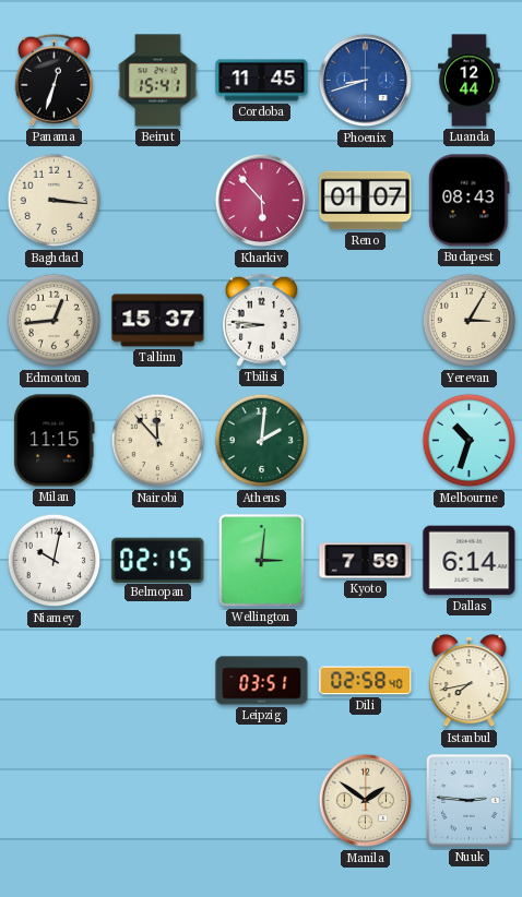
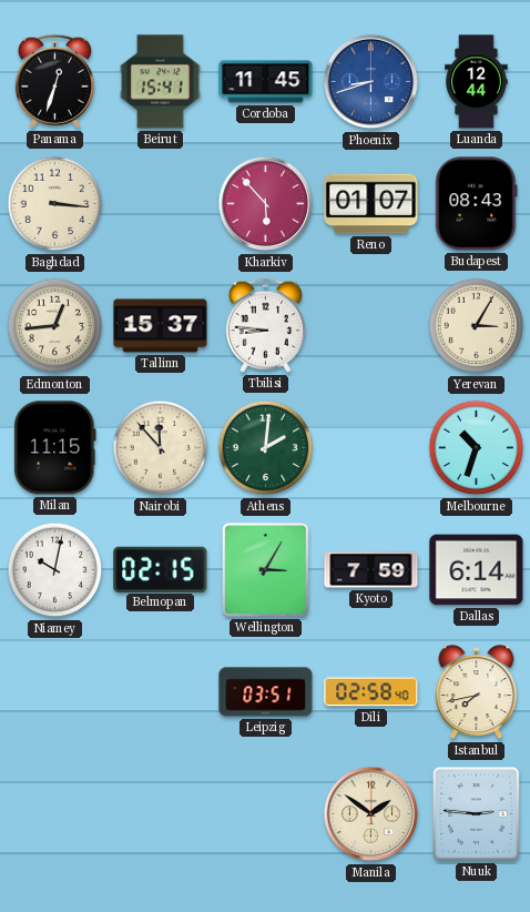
Wellington: 3:01 -> 3:05
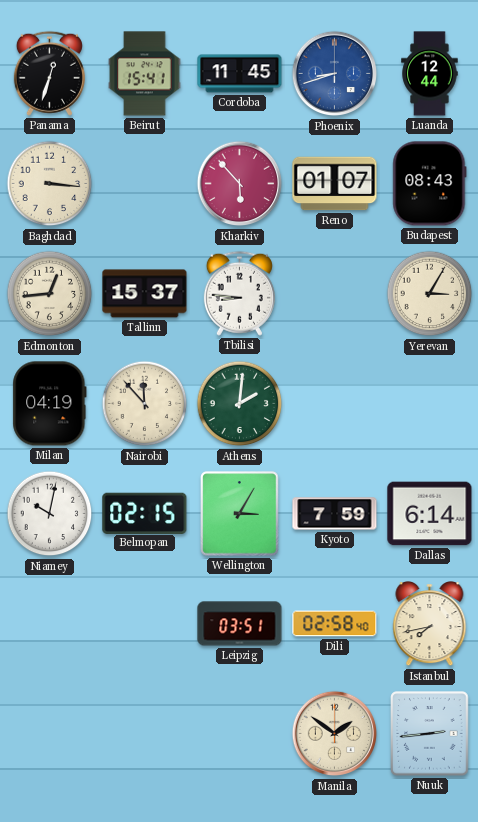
Milan: 11:15 -> 04:19
Melbourne: 10:33 -> none
Nuuk: 2:46 -> 2:44
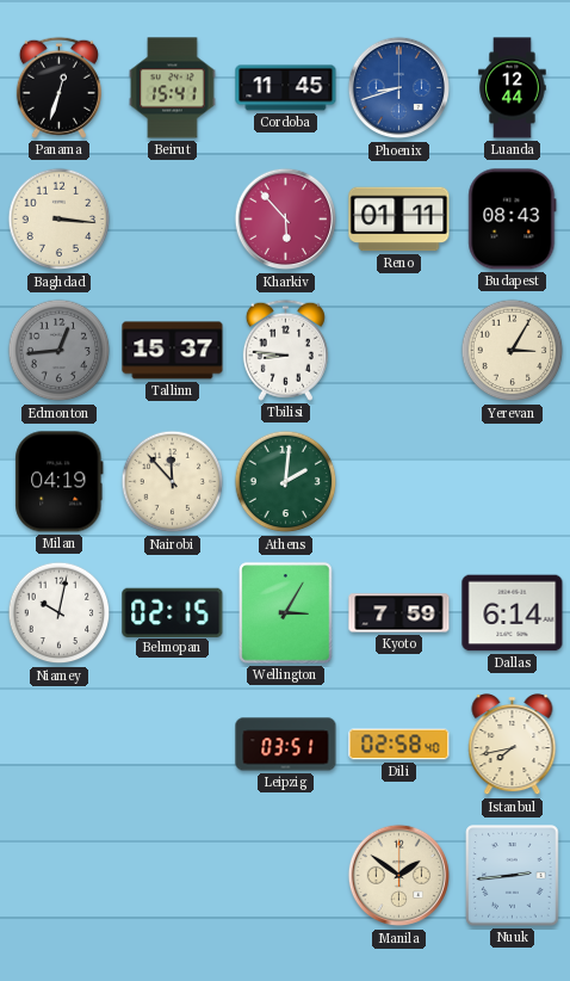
Reno: 01:07 -> 01:11
Edmonton dial: cream -> grey
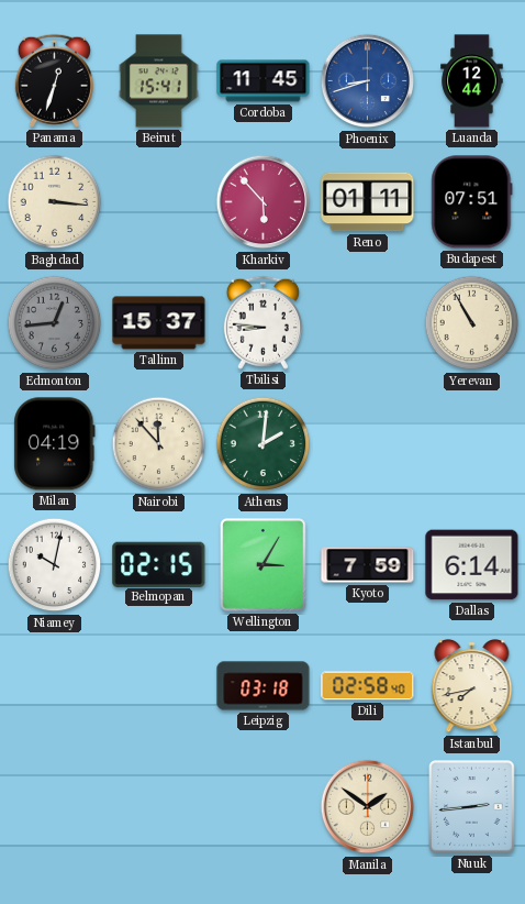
Budapest: 08:43 -> 07:51
Yerevan: 3:05 -> 10:55
Leipzig: 03:51 -> 03:18
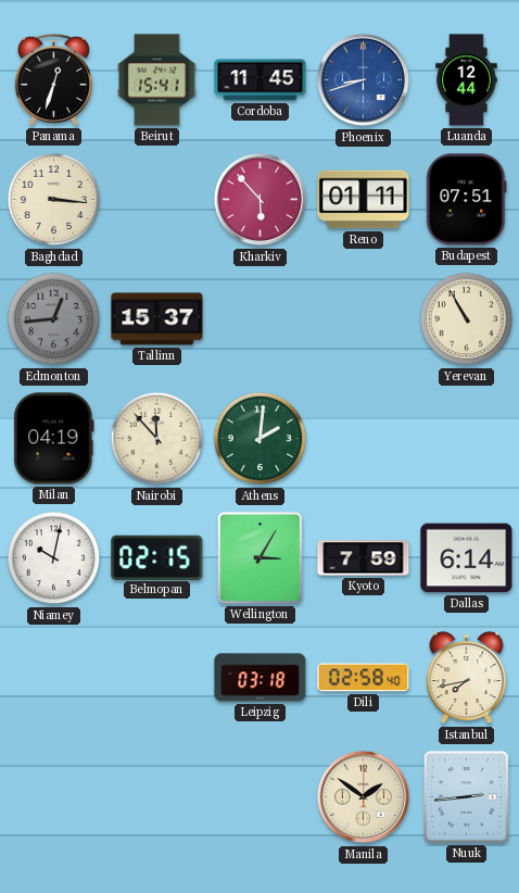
Tbilisi: 8:46 -> none
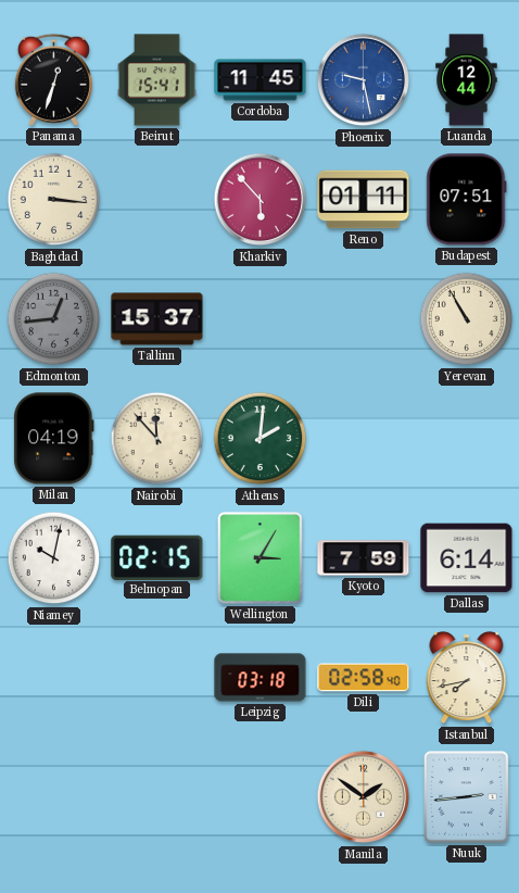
Phoenix: 8:42 -> 9:28
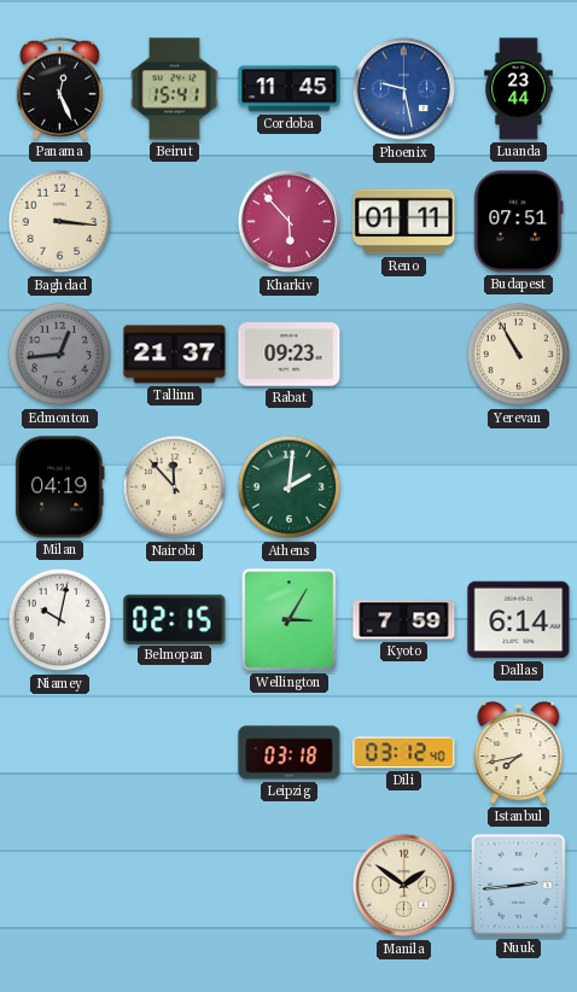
Panama: 12:33 -> 12:26
Luanda: 12:44 -> 23:44
Tallinn: 15:37 -> 21:37
Rabat: none -> 09:23
Dili: 02:58 -> 03:12
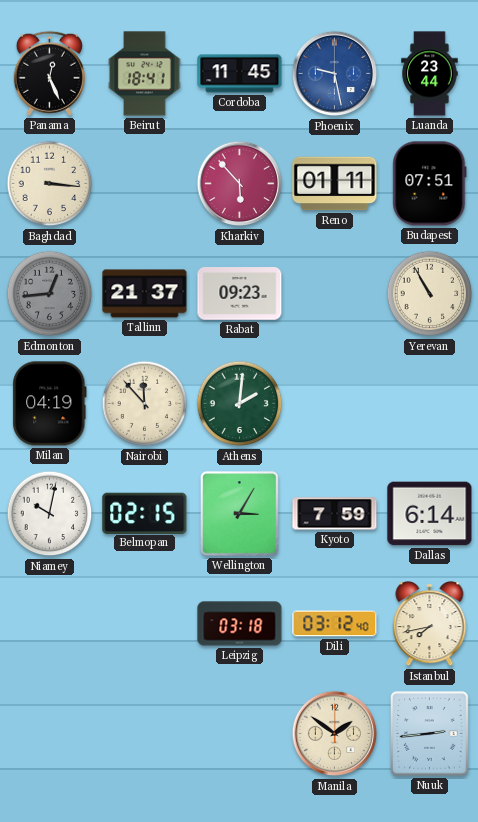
Beirut: 15:41 -> 18:41
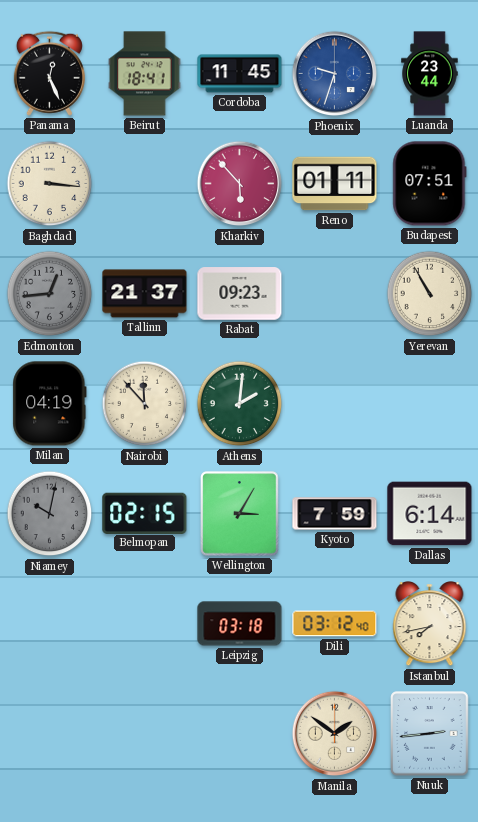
Phoenix: 9:28 -> 9:33
Niamey dial: white -> grey
